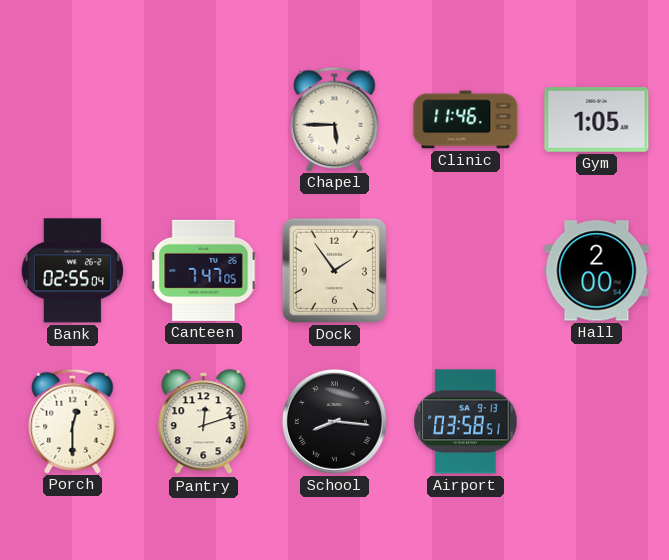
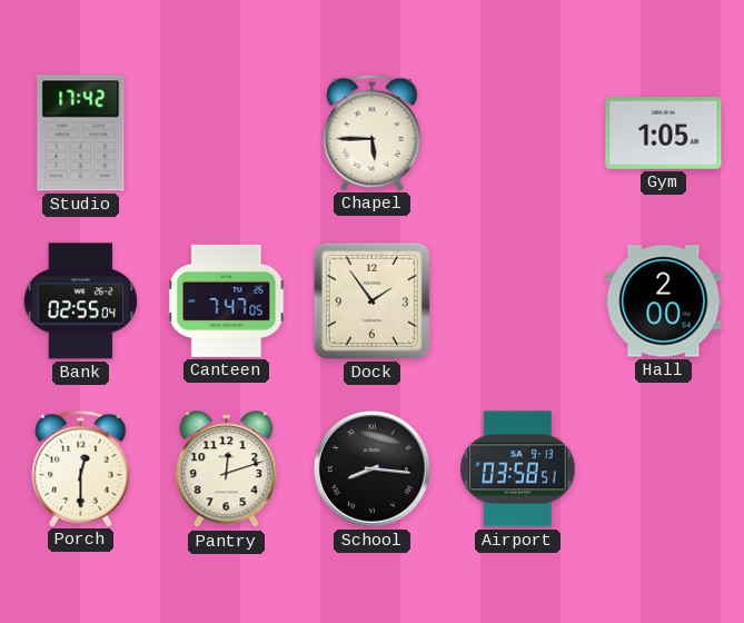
Studio: none -> 17:42
Clinic: 11:46 -> none
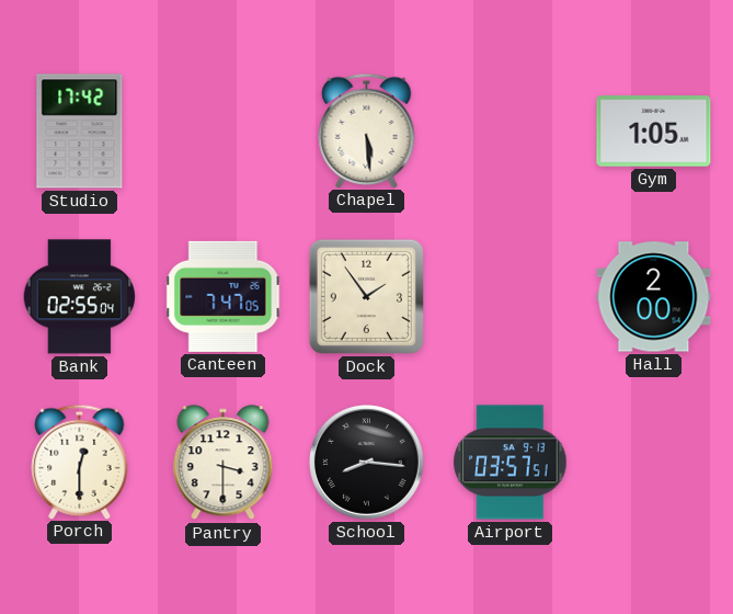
Chapel: 5:45 -> 5:29
Pantry: 12:12 -> 3:30
Airport: 03:58 -> 03:57
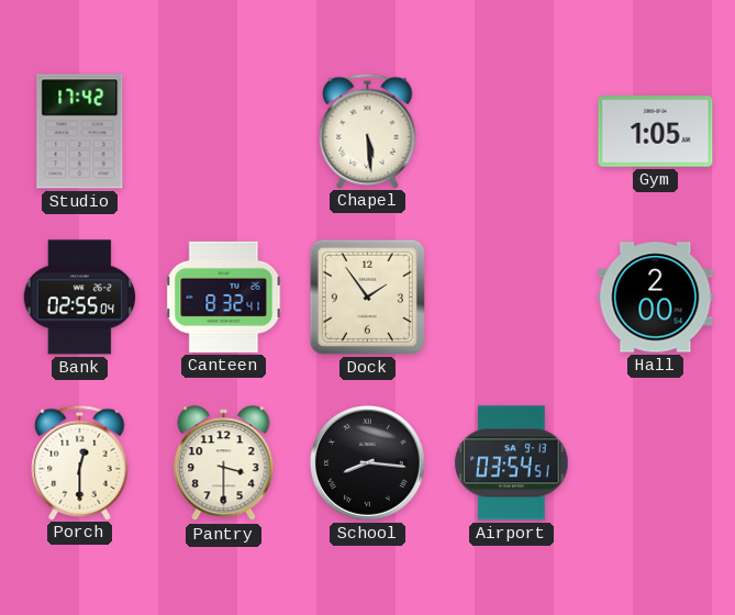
Canteen: 7:47 -> 8:32
Airport: 03:57 -> 03:54
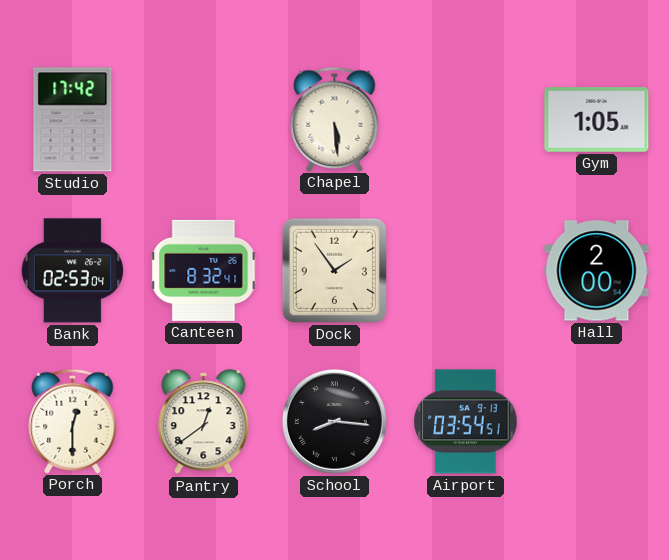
Bank: 02:55 -> 02:53
Pantry: 3:30 -> 12:39
